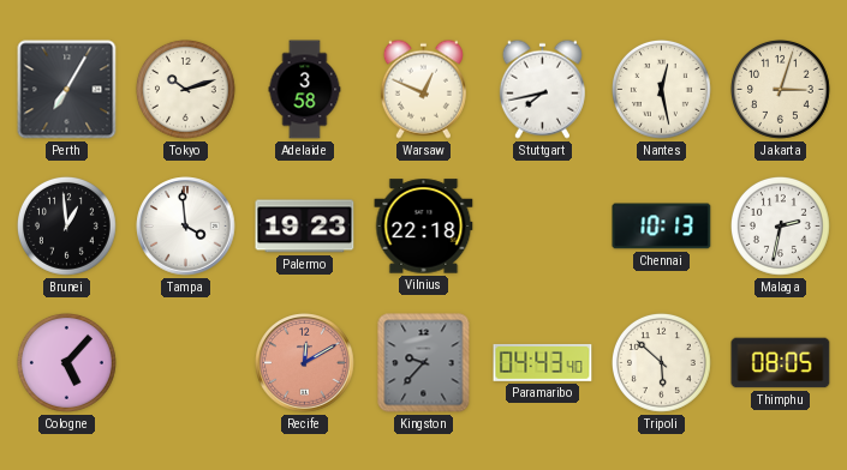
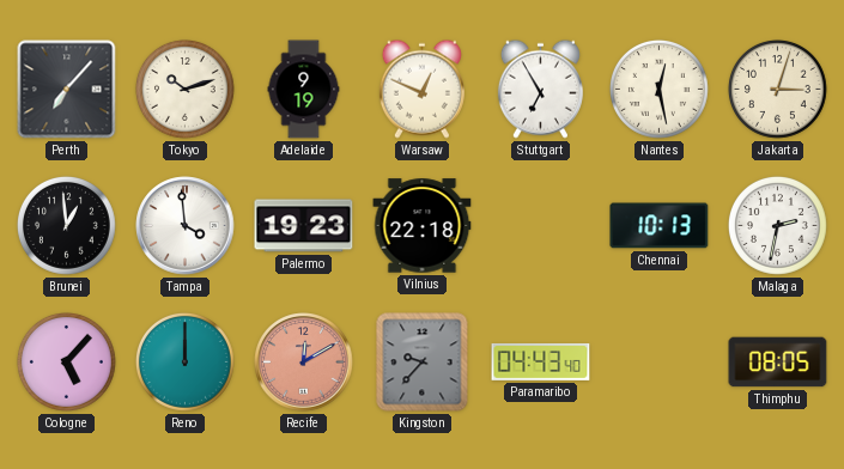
Perth: 7:05 -> 7:07
Adelaide: 3:58 -> 9:19
Stuttgart: 7:43 -> 6:55
Reno: none -> 12:00
Tripoli: 5:52 -> none
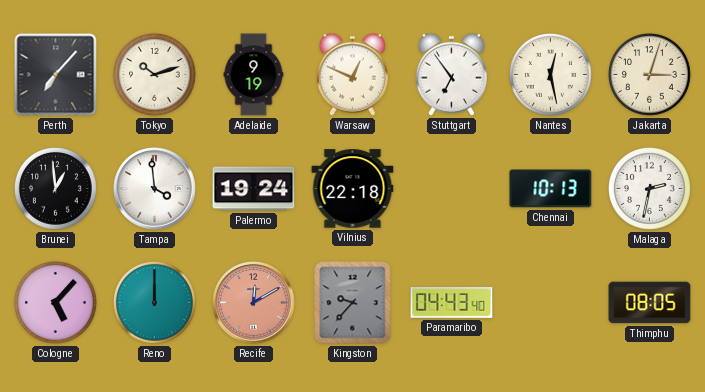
Stuttgart: 6:55 -> 6:54
Palermo: 19:23 -> 19:24
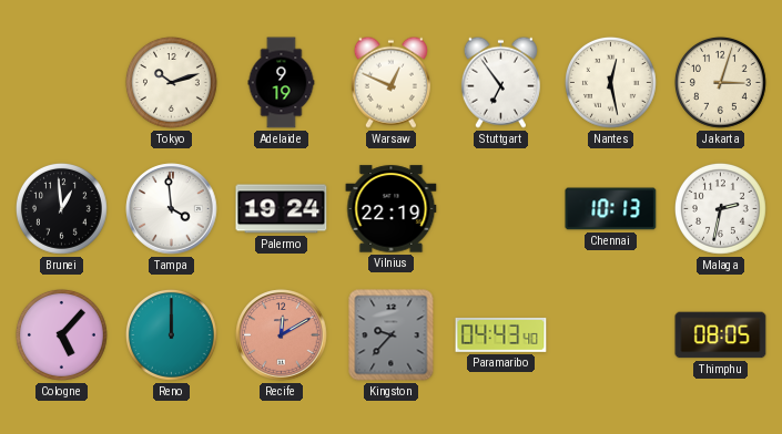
Perth: 7:07 -> none
Vilnius: 22:18 -> 22:19
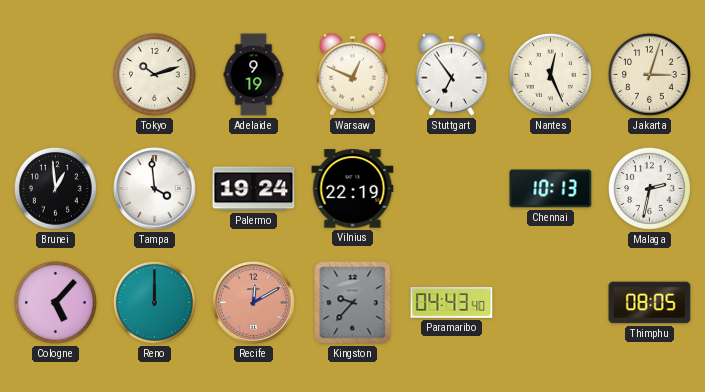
Nantes: 12:28 -> 12:26
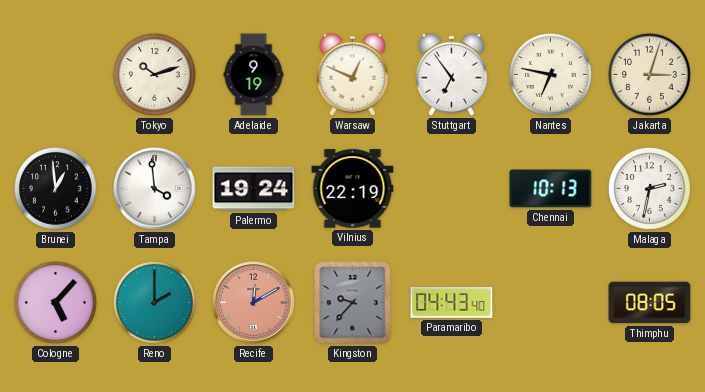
Nantes: 12:26 -> 6:47
Reno: 12:00 -> 2:00
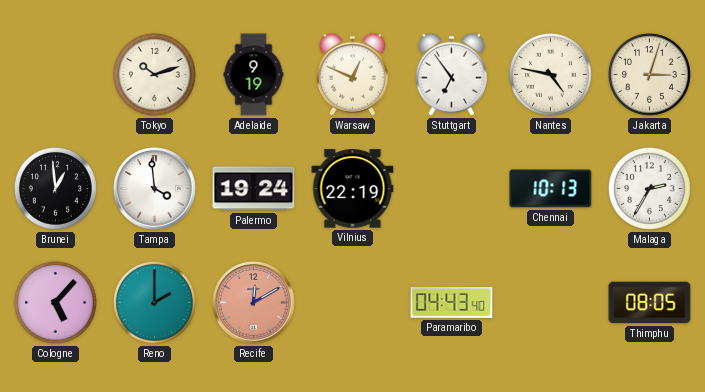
Nantes: 6:47 -> 4:47
Malaga: 2:32 -> 2:35
Kingston: 9:37 -> none
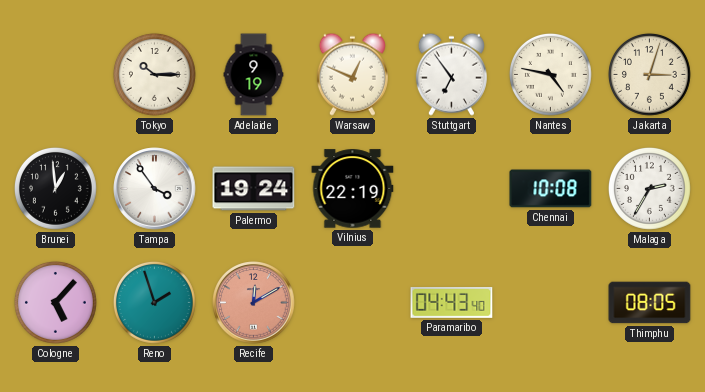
Tokyo: 10:12 -> 10:15
Tampa: 3:59 -> 3:54
Chennai: 10:13 -> 10:08
Reno: 2:00 -> 1:57
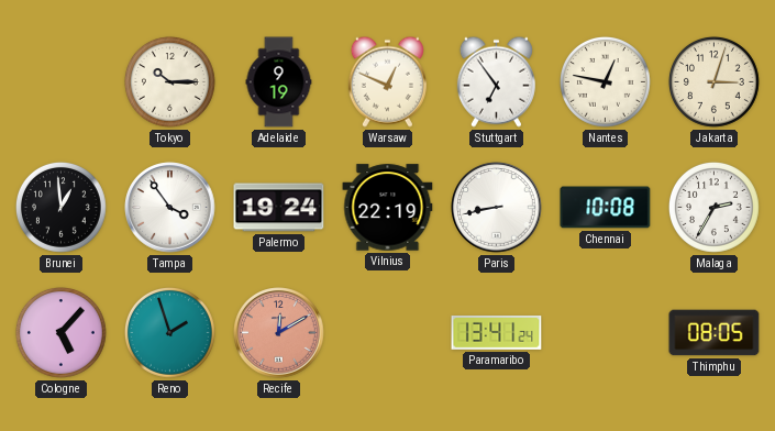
Nantes: 4:47 -> 12:47
Paris: none -> 8:43
Paramaribo: 04:43 -> 13:41
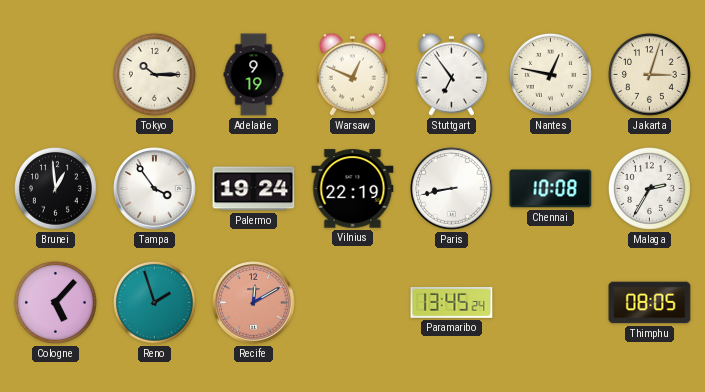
Paramaribo: 13:41 -> 13:45
